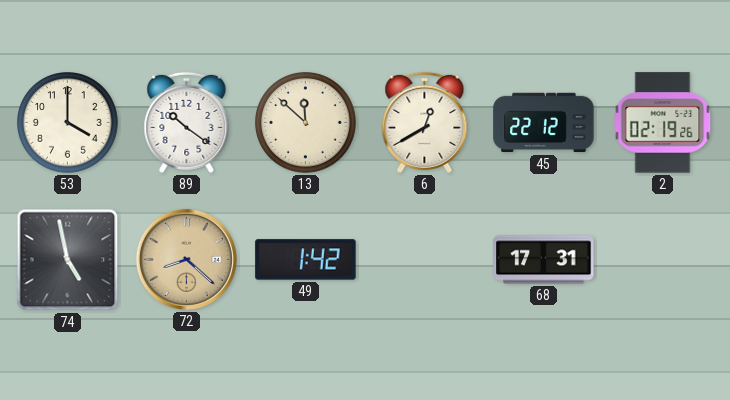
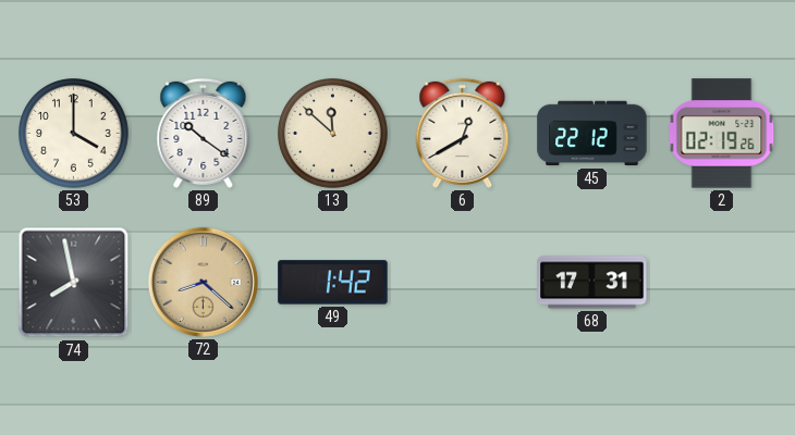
74: 4:58 -> 7:58
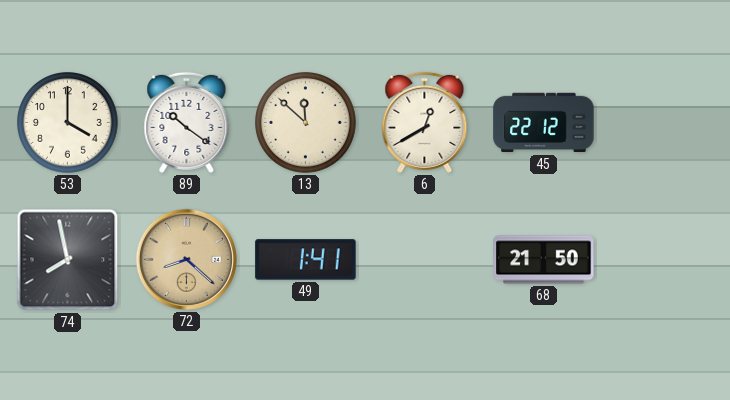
2: 02:19 -> none
49: 1:42 -> 1:41
68: 17:31 -> 21:50
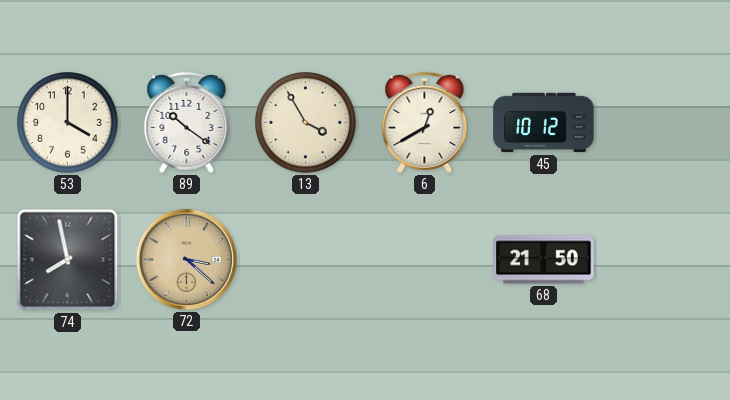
13: 11:52 -> 3:55
45: 22:12 -> 10:12
72: 8:22 -> 3:22
49: 1:41 -> none
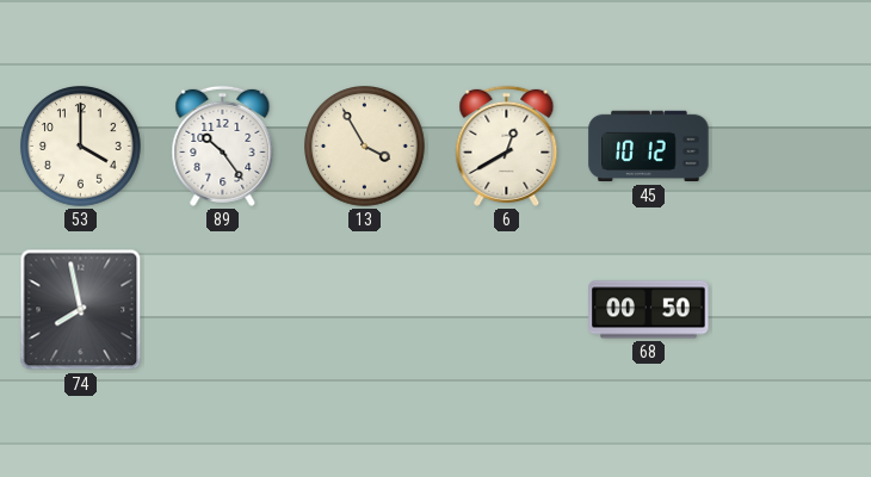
89: 10:21 -> 10:24
72: 3:22 -> none
68: 21:50 -> 00:50
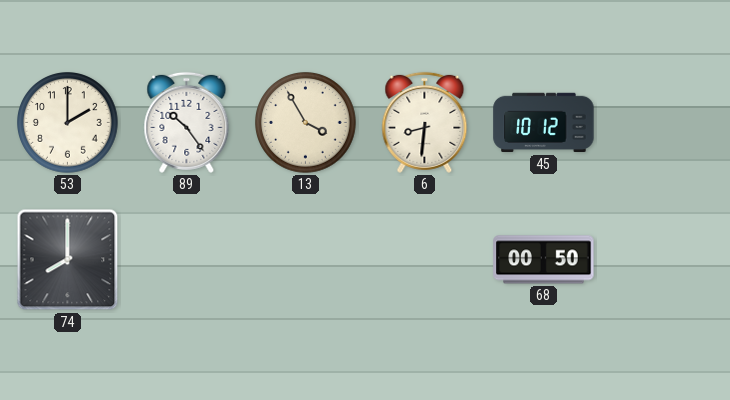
53: 4:00 -> 2:00
6: 12:40 -> 8:31
74: 7:58 -> 8:00
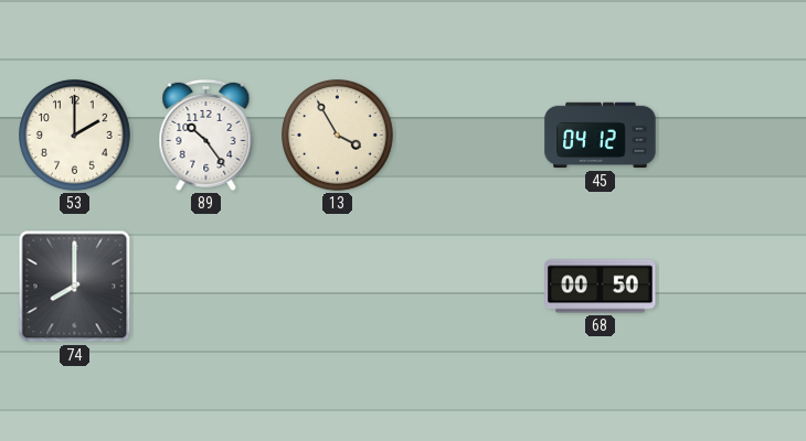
6: 8:31 -> none
45: 10:12 -> 04:12
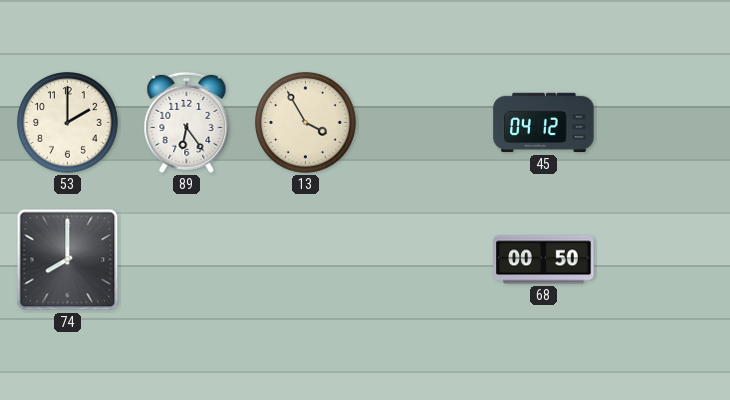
89: 10:24 -> 6:24
